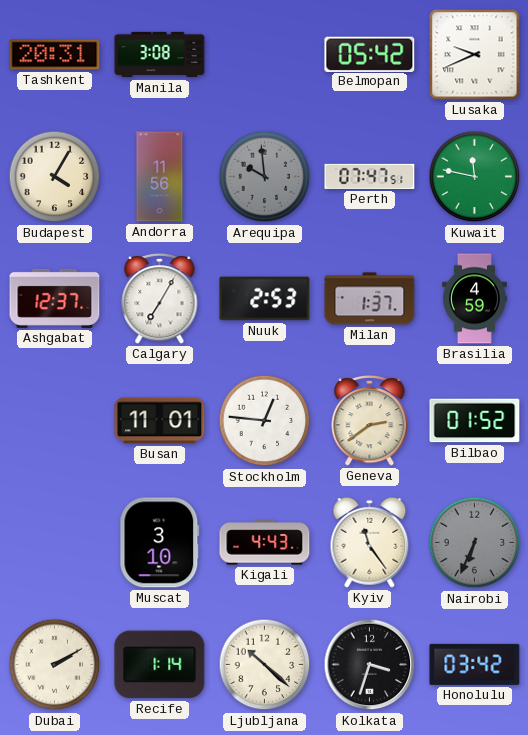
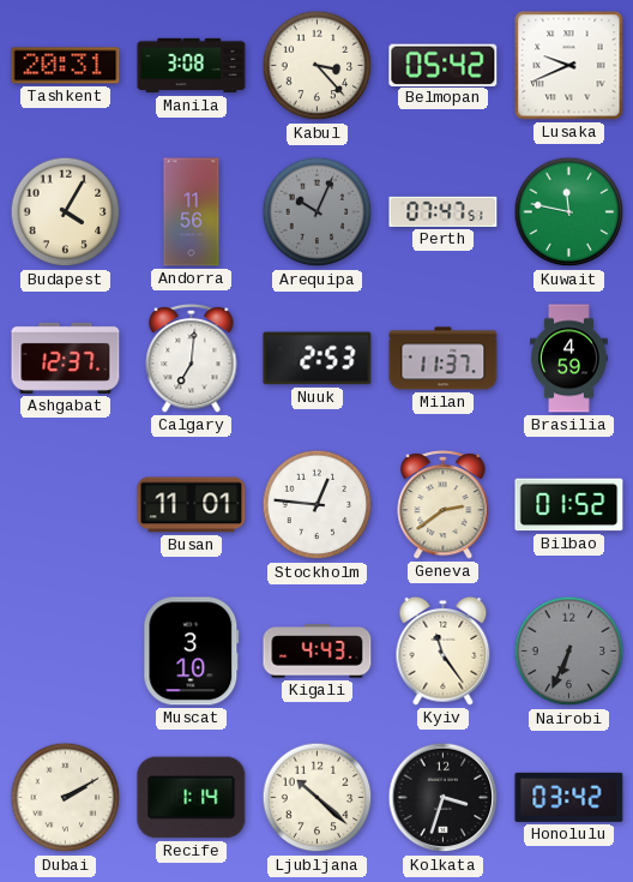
Kabul: none -> 3:23
Arequipa: 9:59 -> 10:04
Calgary: 7:05 -> 7:01
Milan: 1:37 -> 11:37
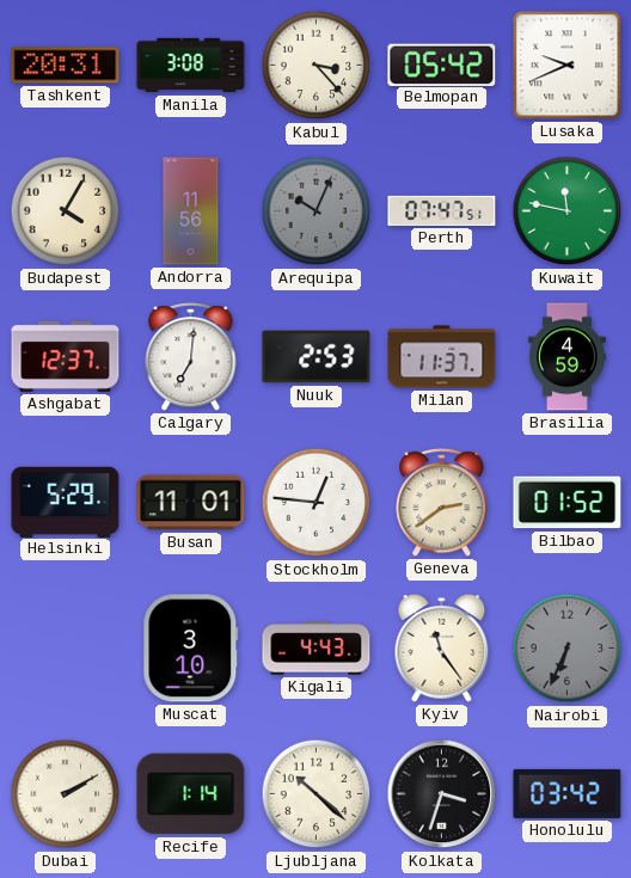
Helsinki: none -> 5:29
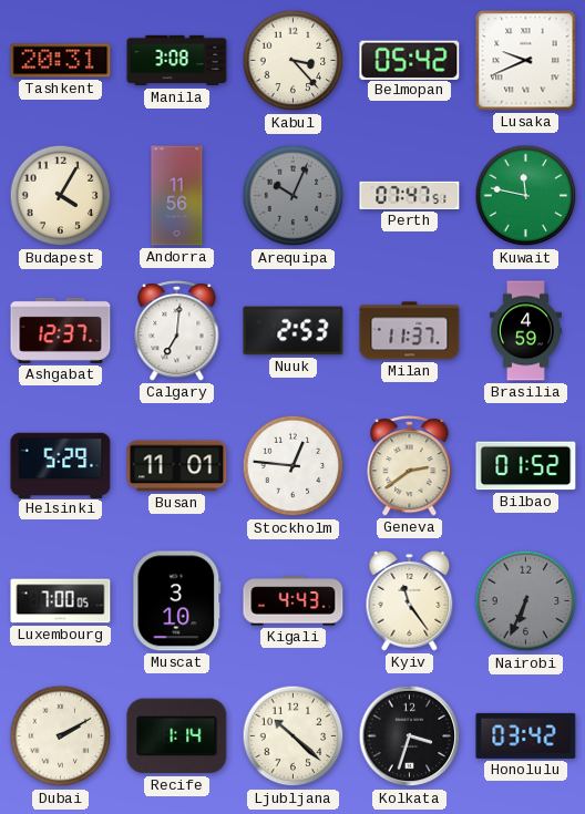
Luxembourg: none -> 7:00
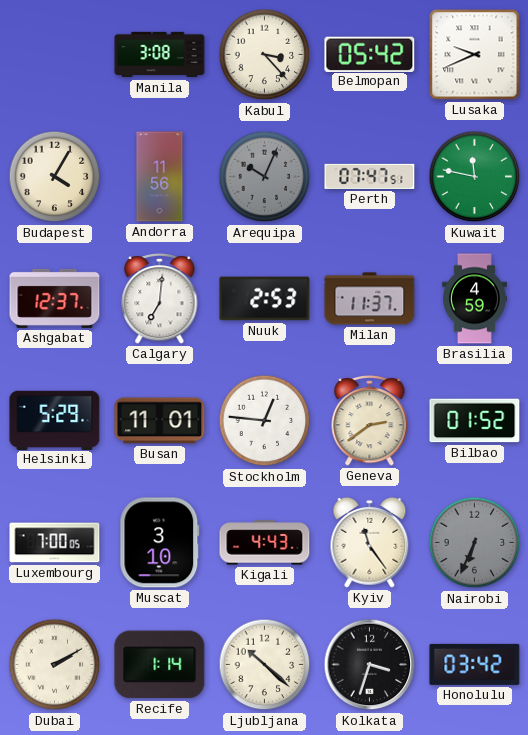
Tashkent: 20:31 -> none
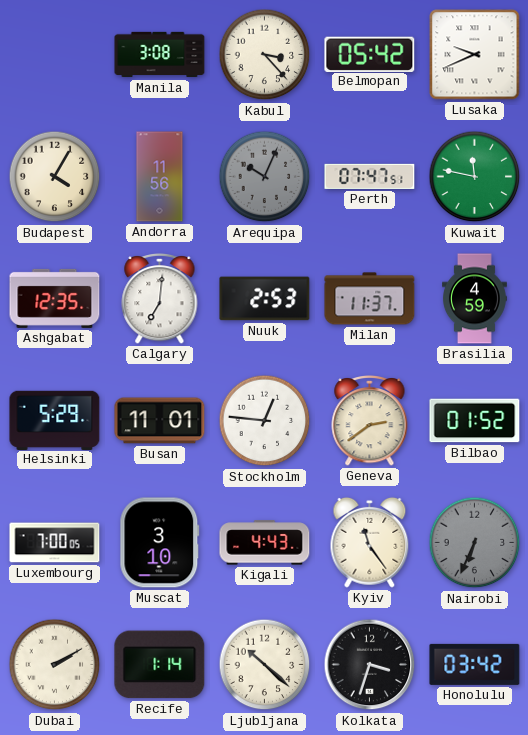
Ashgabat: 12:37 -> 12:35
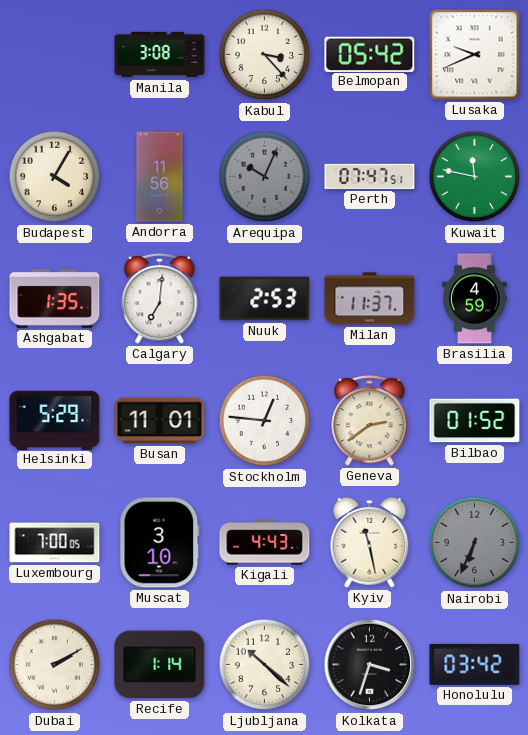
Ashgabat: 12:35 -> 1:35
Kyiv: 11:24 -> 11:28
